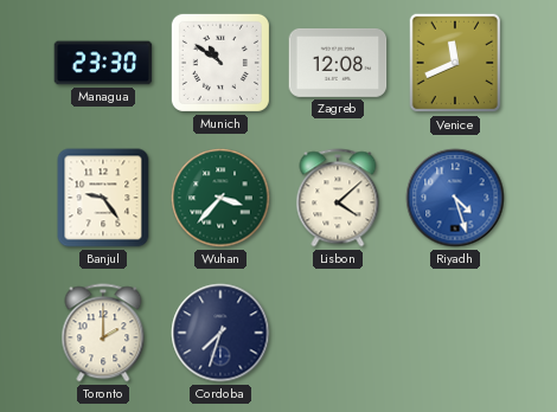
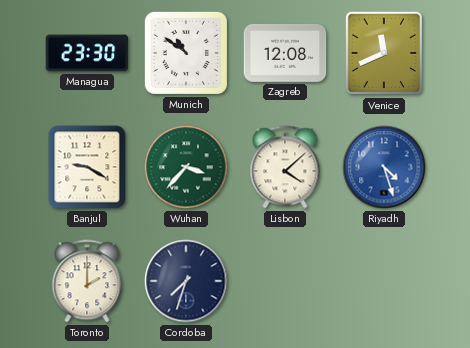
Banjul: 9:24 -> 9:20
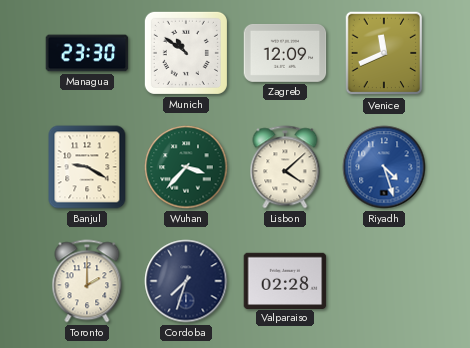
Zagreb: 12:08 -> 12:09
Valparaiso: none -> 02:28
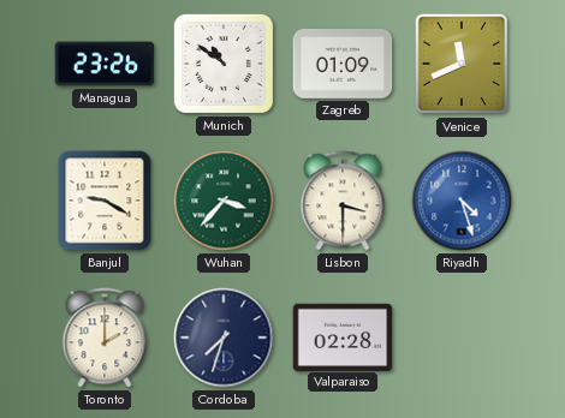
Managua: 23:30 -> 23:26
Zagreb: 12:09 -> 01:09
Lisbon: 4:08 -> 3:30
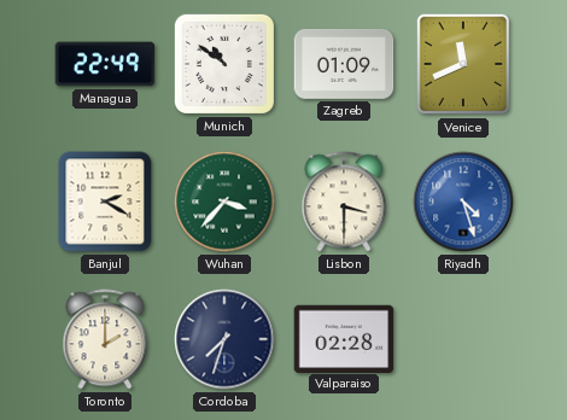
Managua: 23:26 -> 22:49
Banjul: 9:20 -> 2:20
